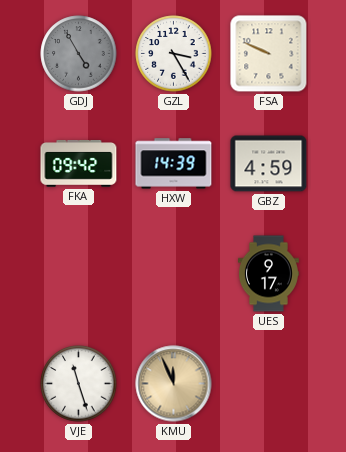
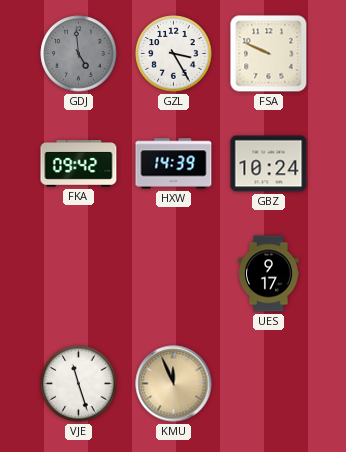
GDJ: 4:55 -> 4:59
GBZ: 4:59 -> 10:24
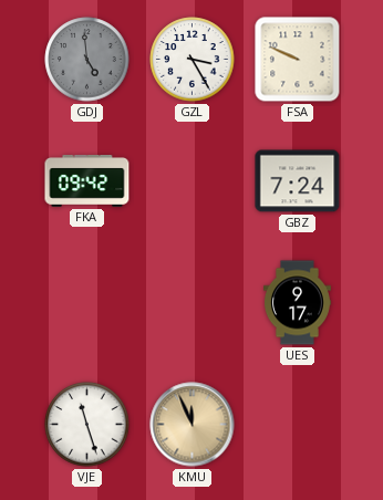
HXW: 14:39 -> none
GBZ: 10:24 -> 7:24
